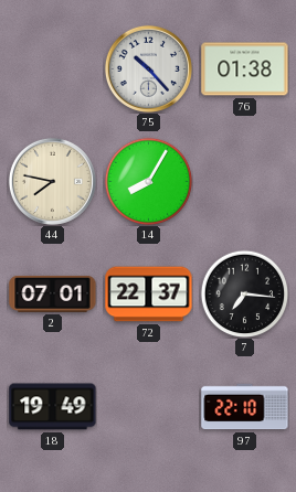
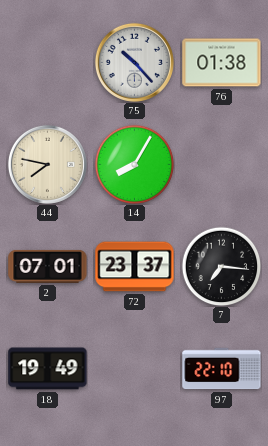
72: 22:37 -> 23:37
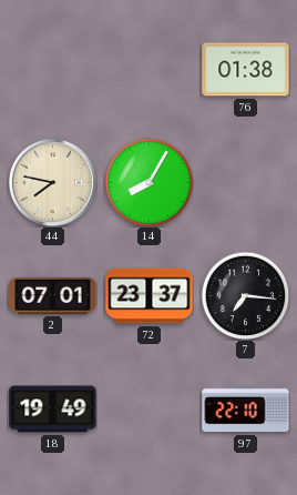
75: 10:23 -> none
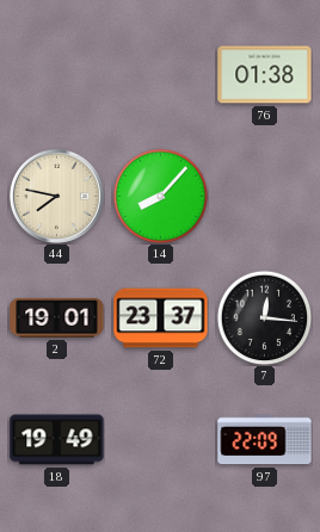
14: 8:05 -> 8:07
2: 07:01 -> 19:01
7: 7:16 -> 12:16
97: 22:10 -> 22:09
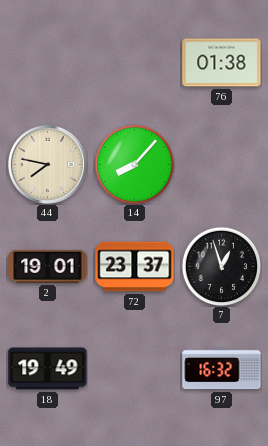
7: 12:16 -> 12:57
97: 22:09 -> 16:32
